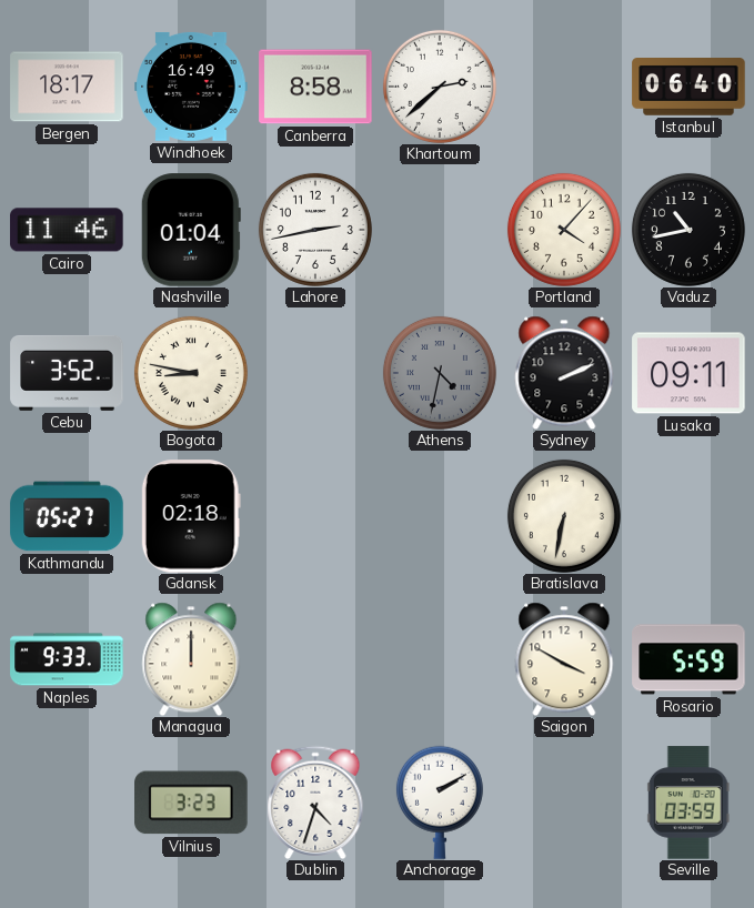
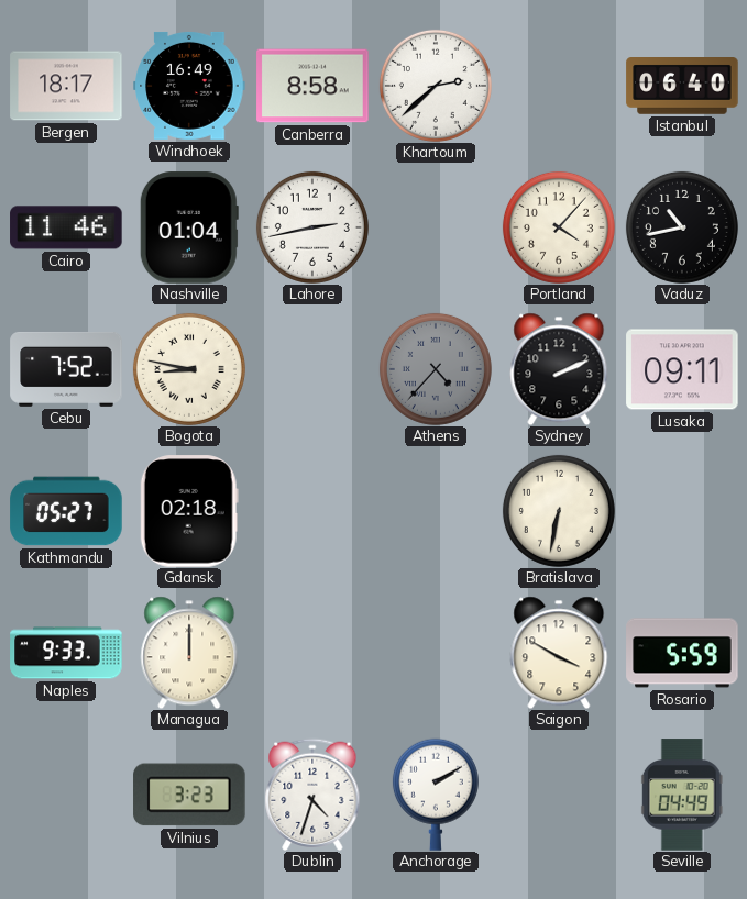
Cebu: 3:52 -> 7:52
Athens: 4:32 -> 4:37
Seville: 03:59 -> 04:49
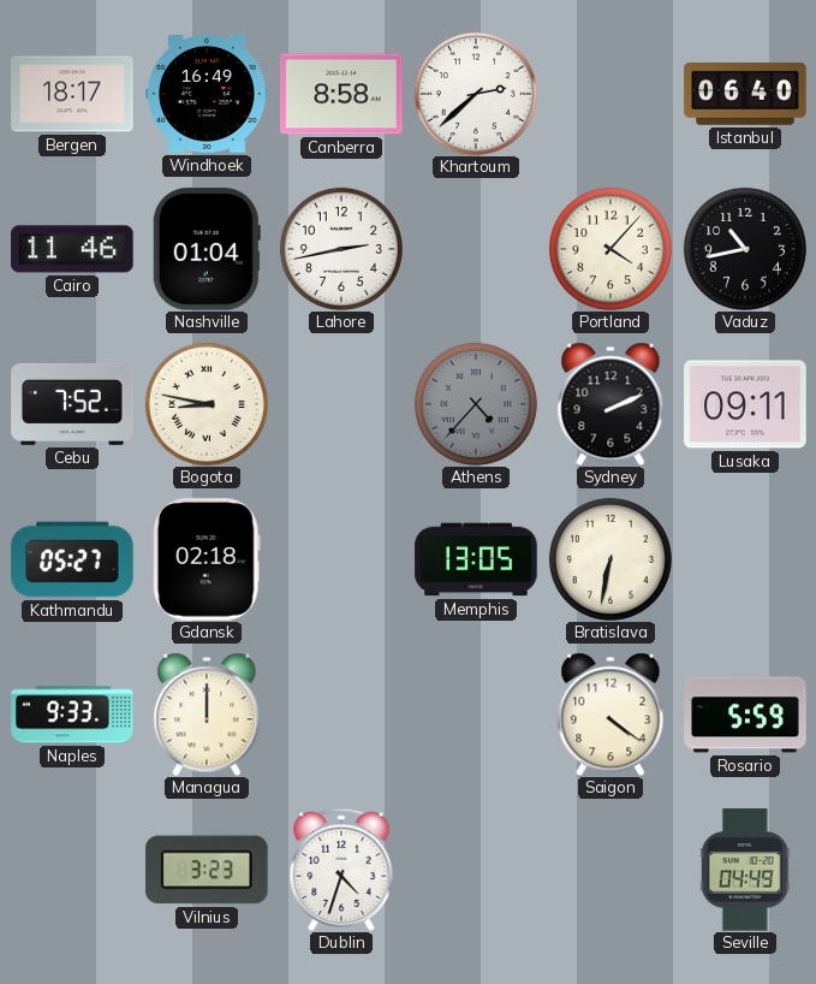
Memphis: none -> 13:05
Saigon: 3:50 -> 4:21
Anchorage: 2:10 -> none
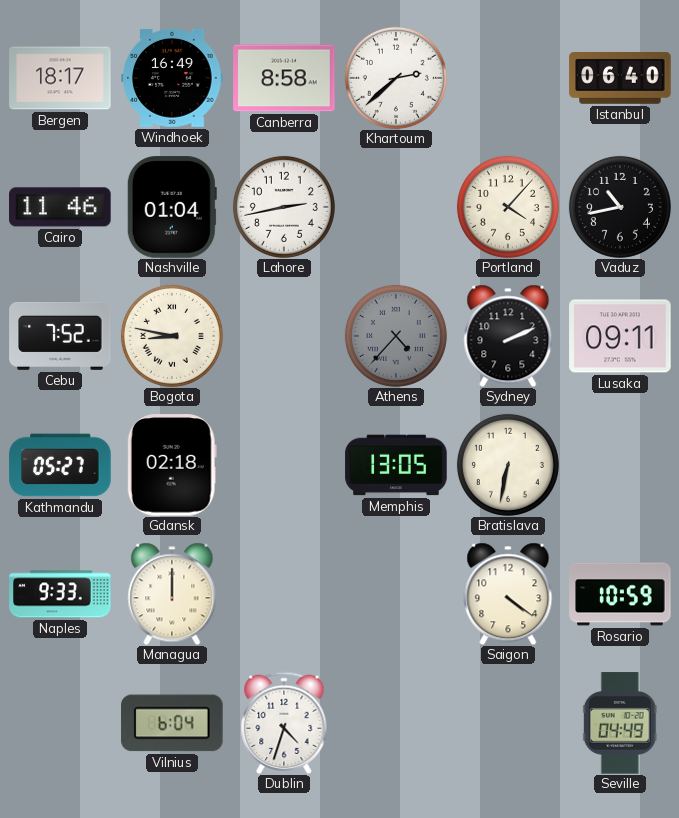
Rosario: 5:59 -> 10:59
Vilnius: 3:23 -> 6:04
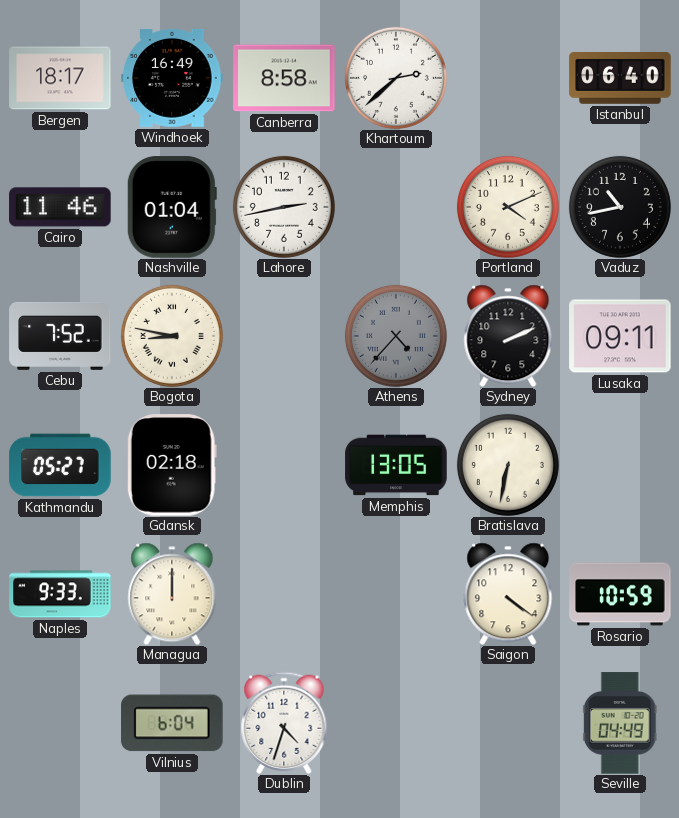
Portland: 4:07 -> 4:11
